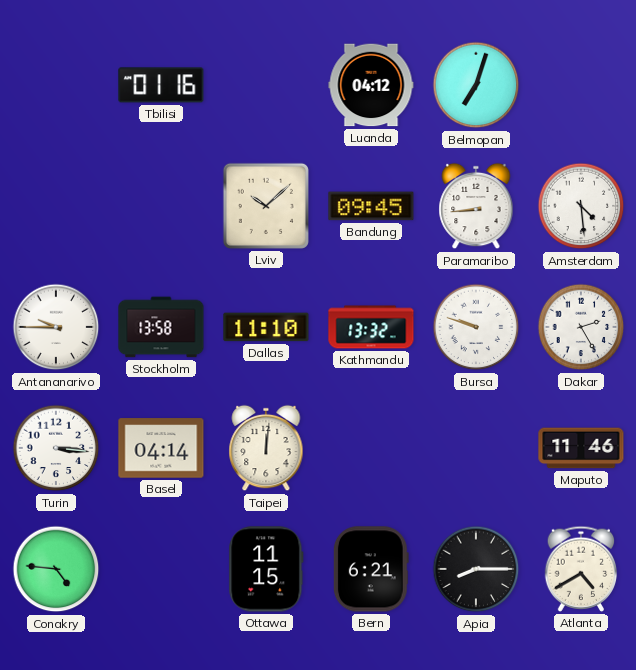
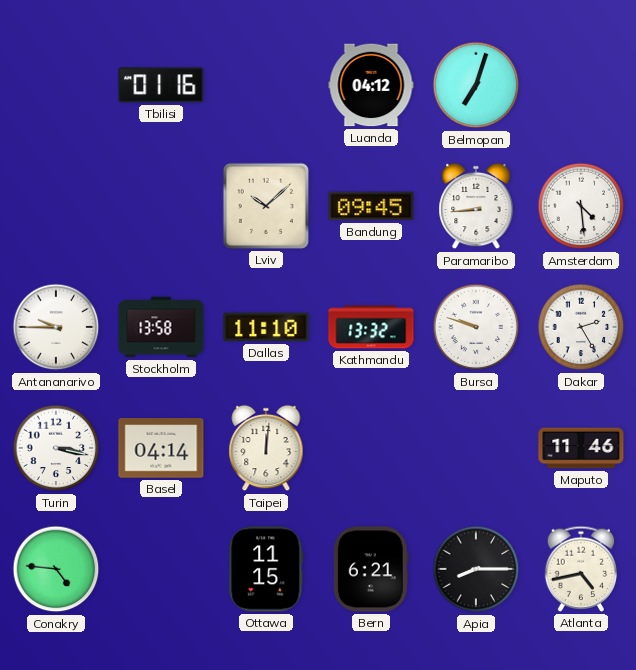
Turin: 3:16 -> 3:17
Atlanta: 4:40 -> 4:43
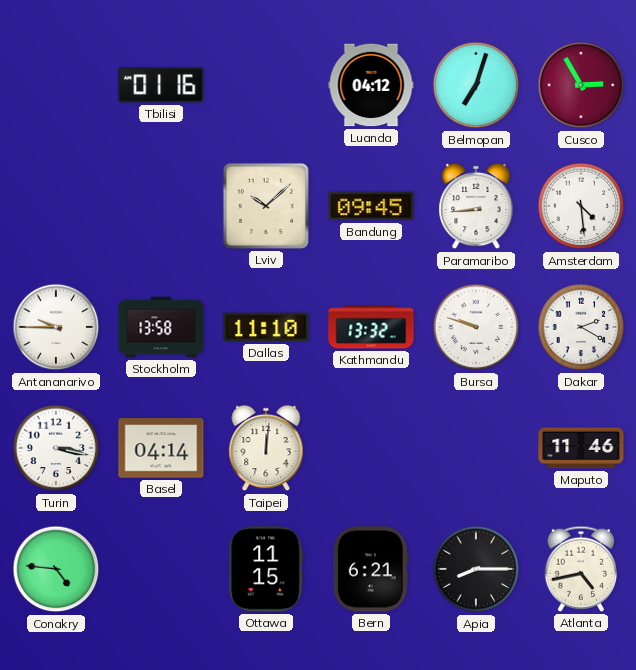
Cusco: none -> 2:55
Dakar: 2:25 -> 2:20
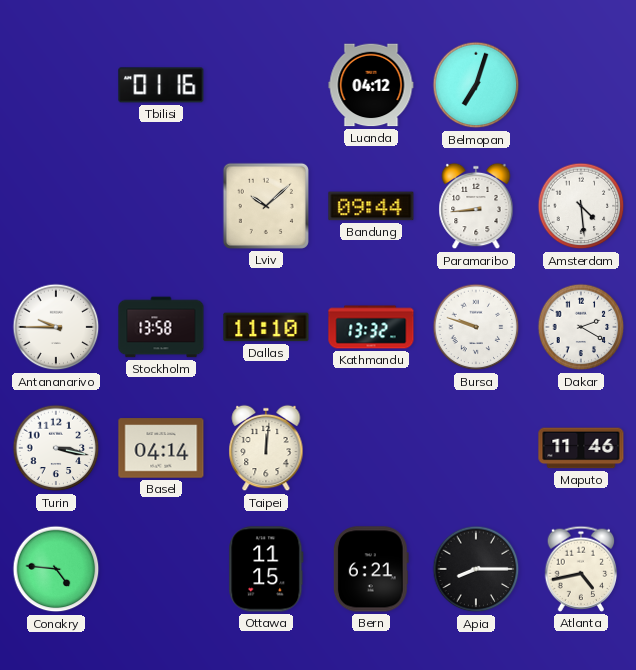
Cusco: 2:55 -> none
Bandung: 09:45 -> 09:44
